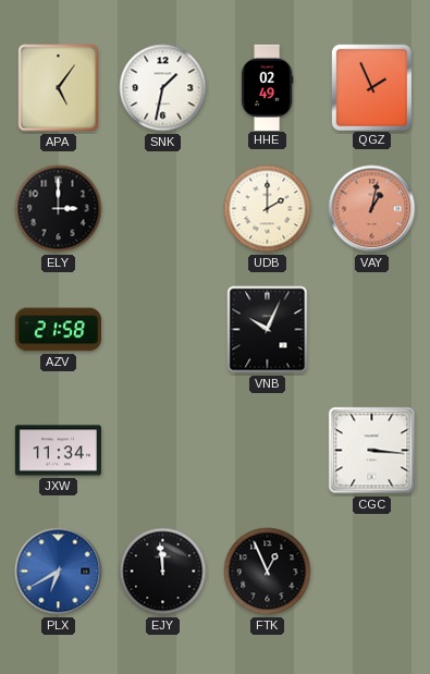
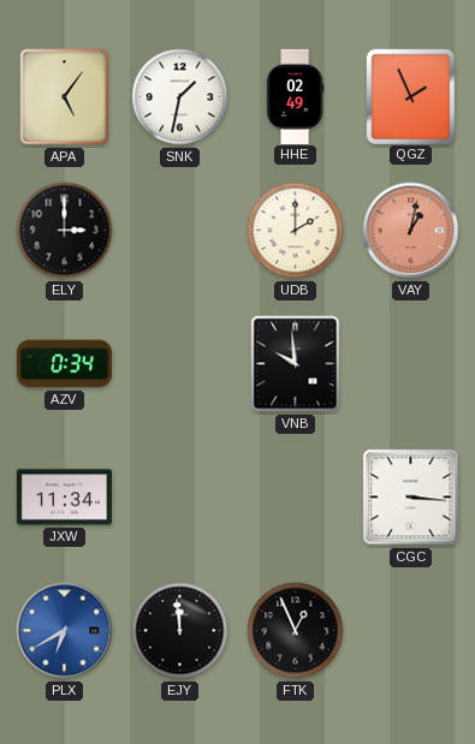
AZV: 21:58 -> 0:34
VNB: 10:04 -> 9:59
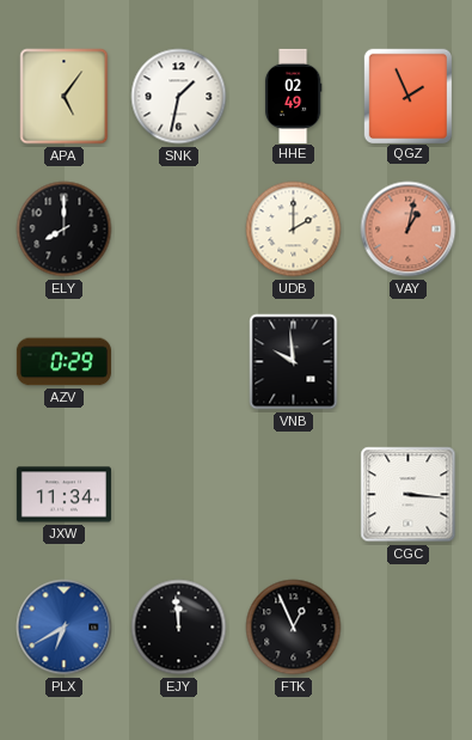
ELY: 3:00 -> 8:00
AZV: 0:34 -> 0:29
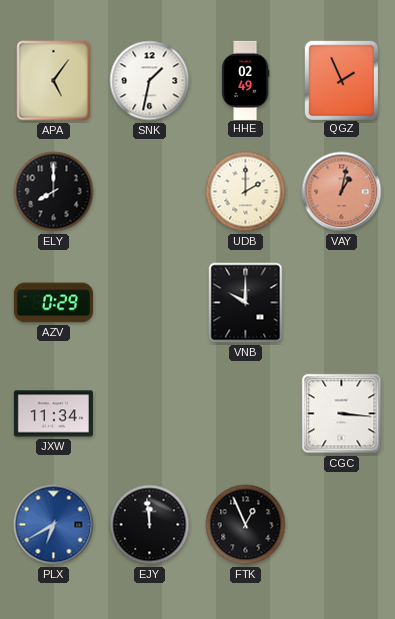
VNB: 9:59 -> 10:00
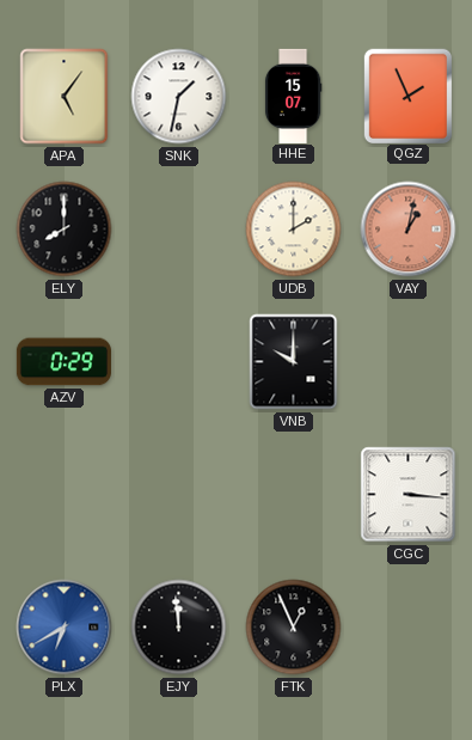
HHE: 02:49 -> 15:07
JXW: 11:34 -> none
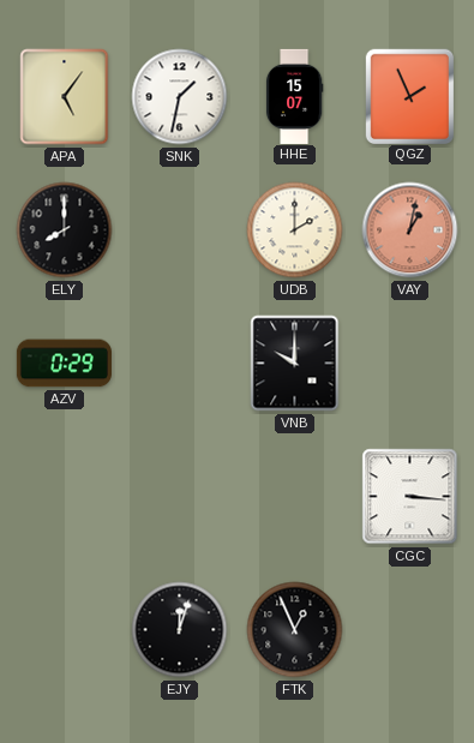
PLX: 6:40 -> none
EJY: 11:59 -> 12:03
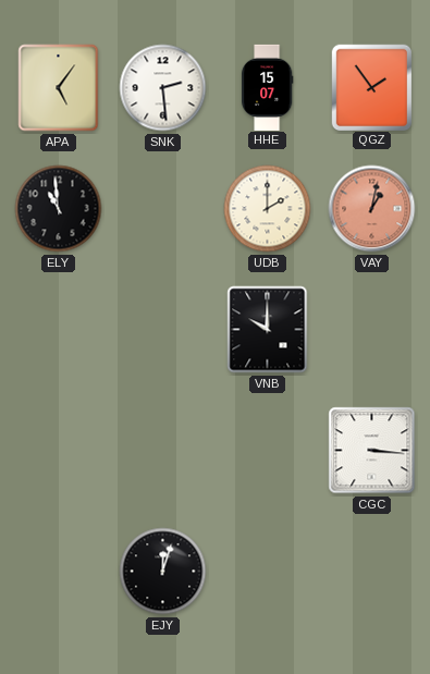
SNK: 1:32 -> 2:29
QGZ: 1:56 -> 1:54
ELY: 8:00 -> 10:59
AZV: 0:29 -> none
FTK: 12:56 -> none
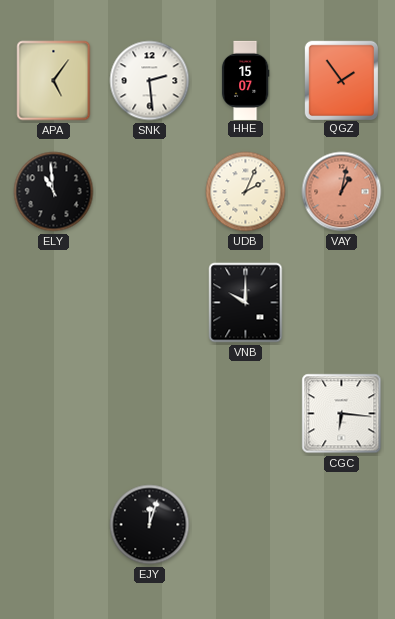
UDB: 2:00 -> 2:04
CGC: 3:16 -> 6:16
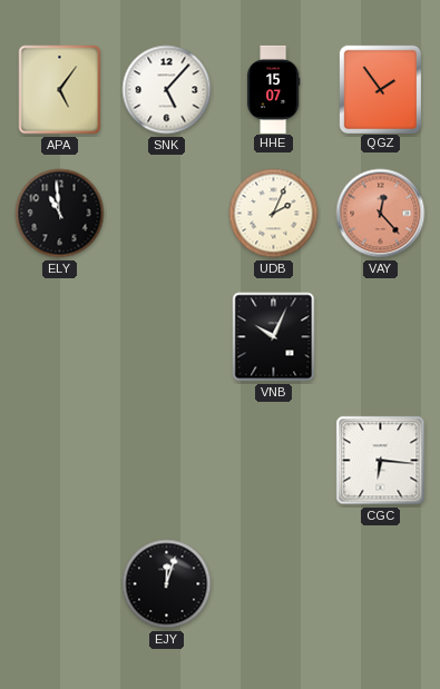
SNK: 2:29 -> 5:07
VAY: 1:02 -> 12:23
VNB: 10:00 -> 10:04
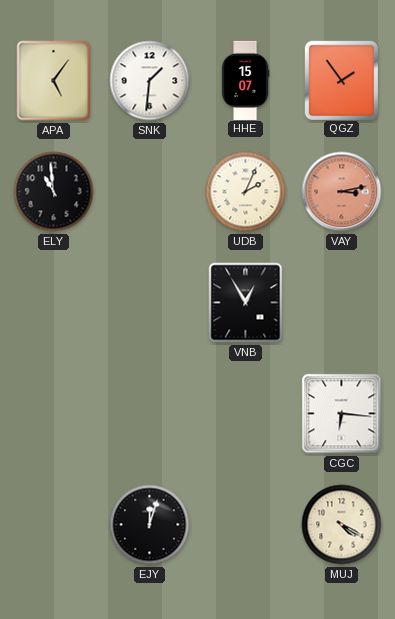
SNK: 5:07 -> 1:31
VAY: 12:23 -> 3:13
VNB: 10:04 -> 12:55
MUJ: none -> 4:20
